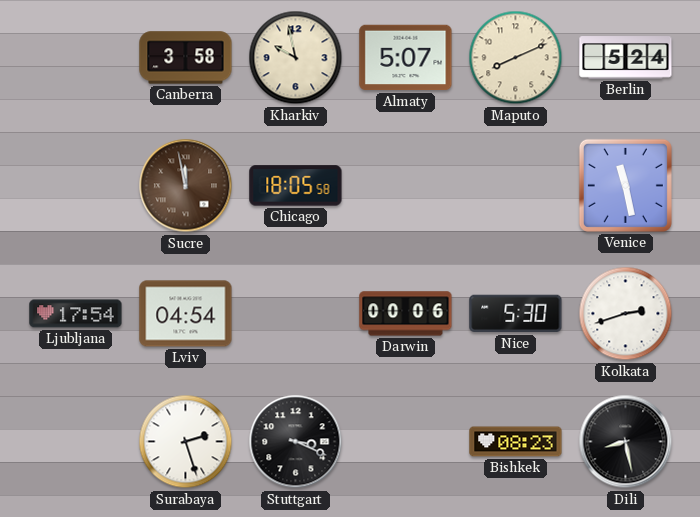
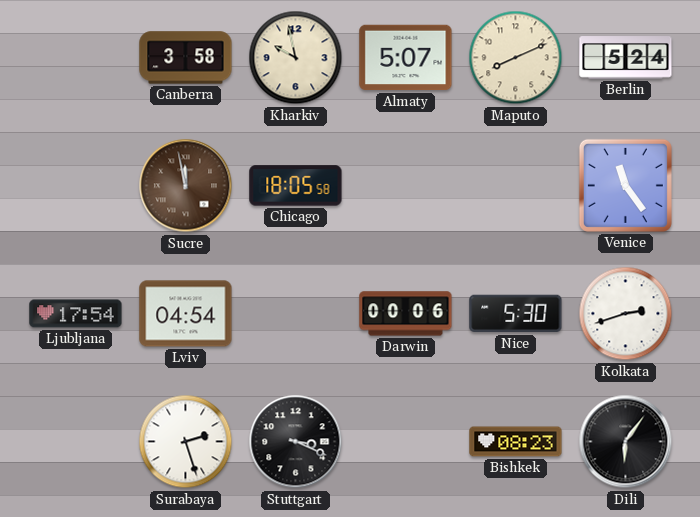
Venice: 11:28 -> 11:24
Dili: 8:28 -> 6:06
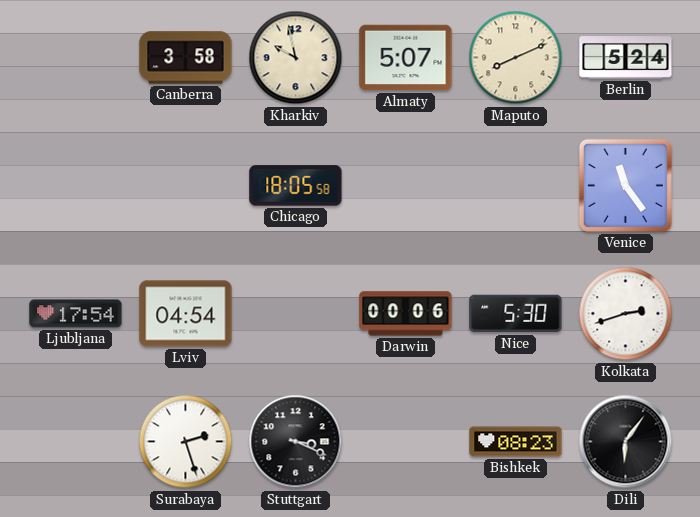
Sucre: 11:58 -> none
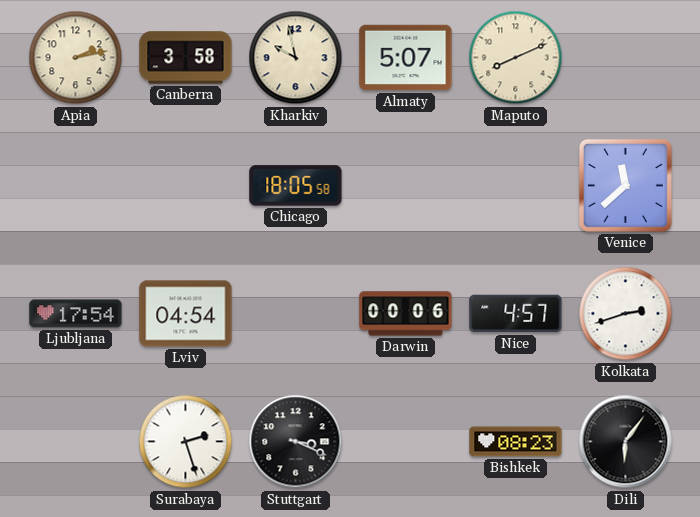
Apia: none -> 2:13
Berlin: 5:24 -> none
Venice: 11:24 -> 11:38
Nice: 5:30 -> 4:57
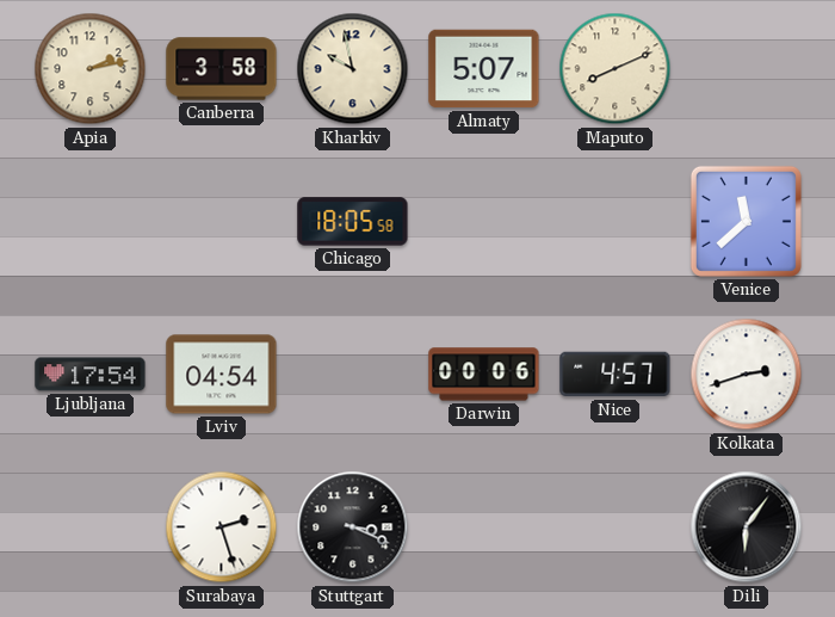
Bishkek: 08:23 -> none
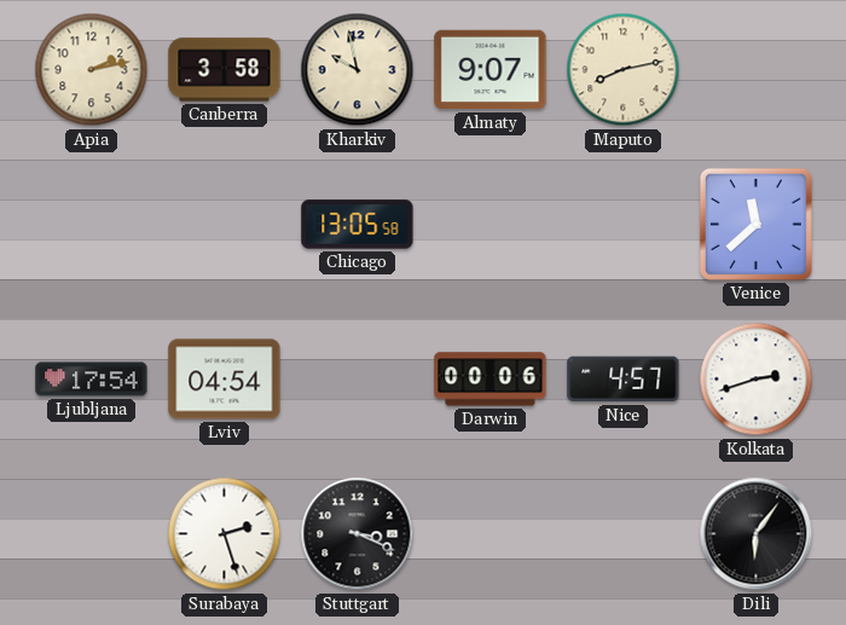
Almaty: 5:07 -> 9:07
Maputo: 8:11 -> 8:13
Chicago: 18:05 -> 13:05
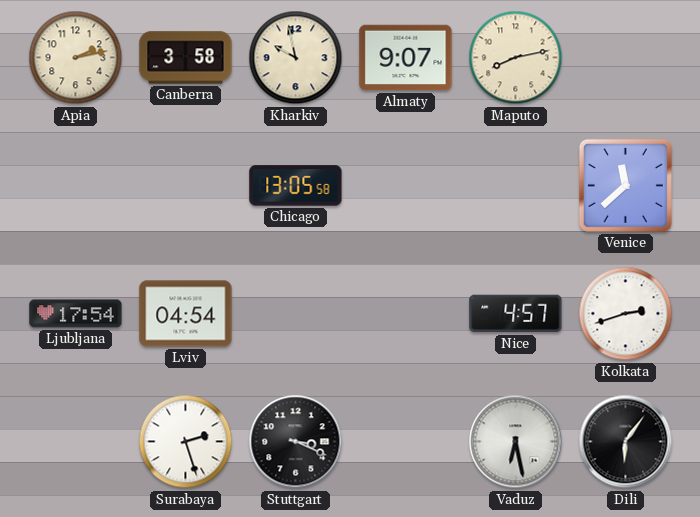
Darwin: 00:06 -> none
Vaduz: none -> 6:28
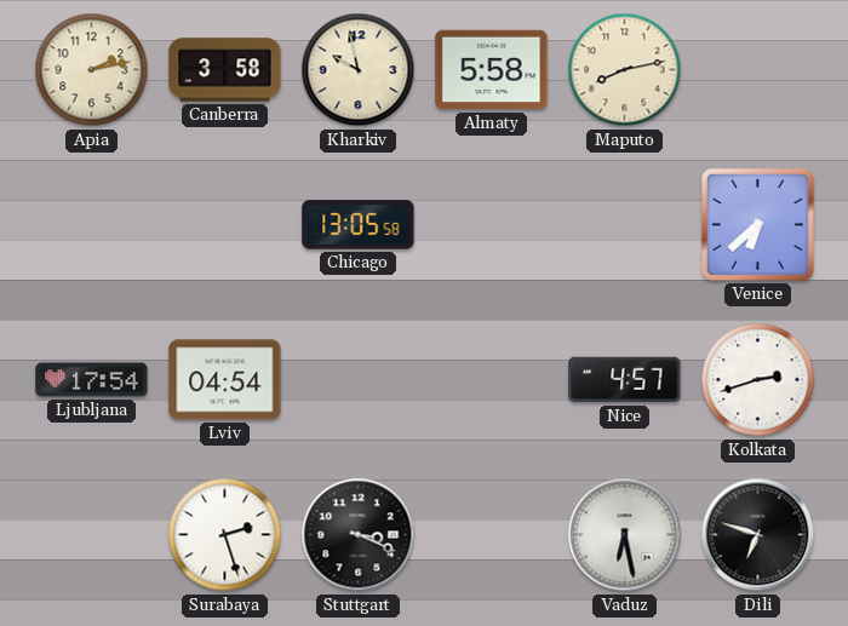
Almaty: 9:07 -> 5:58
Venice: 11:38 -> 6:38
Dili: 6:06 -> 6:48
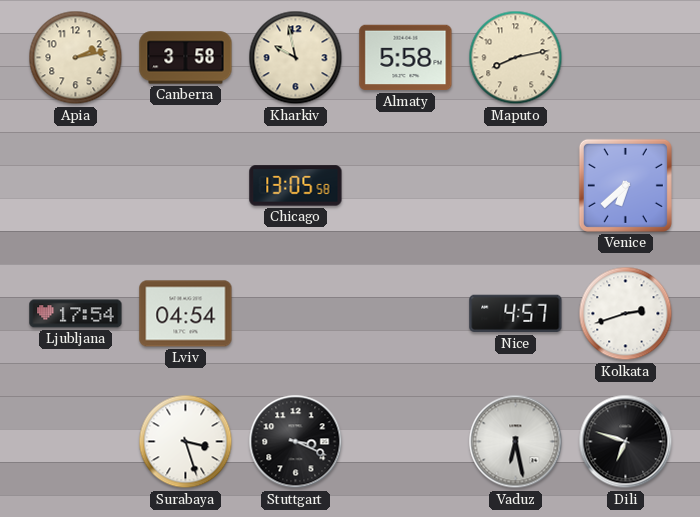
Surabaya: 2:27 -> 3:27
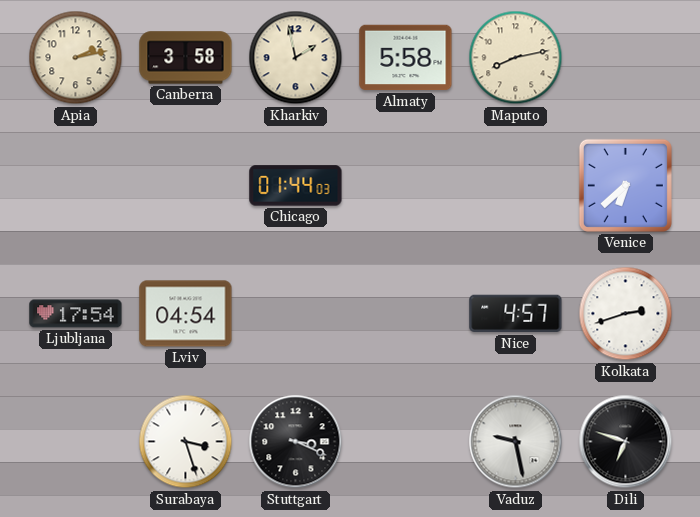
Kharkiv: 9:58 -> 1:58
Chicago: 13:05 -> 01:44
Vaduz: 6:28 -> 9:28
